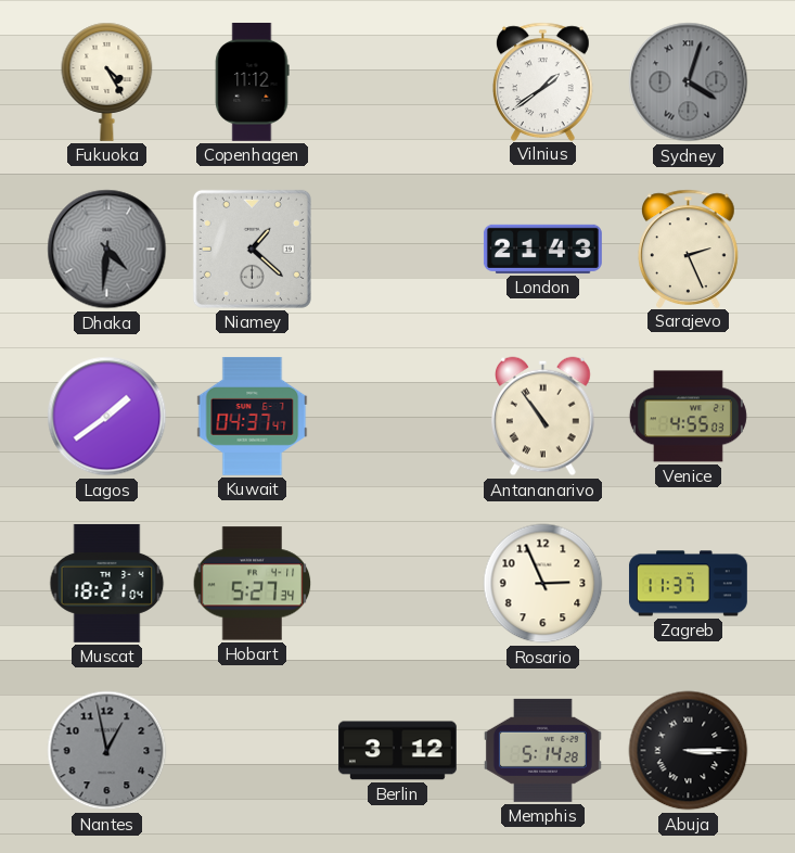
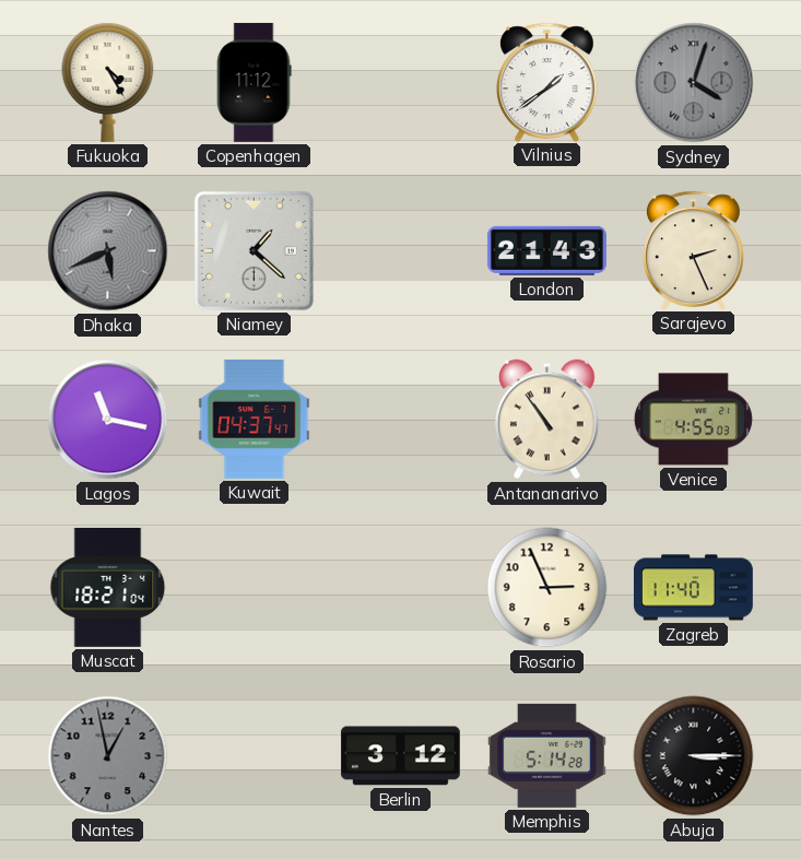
Dhaka: 4:31 -> 5:41
Lagos: 1:39 -> 11:17
Hobart: 5:27 -> none
Zagreb: 11:37 -> 11:40
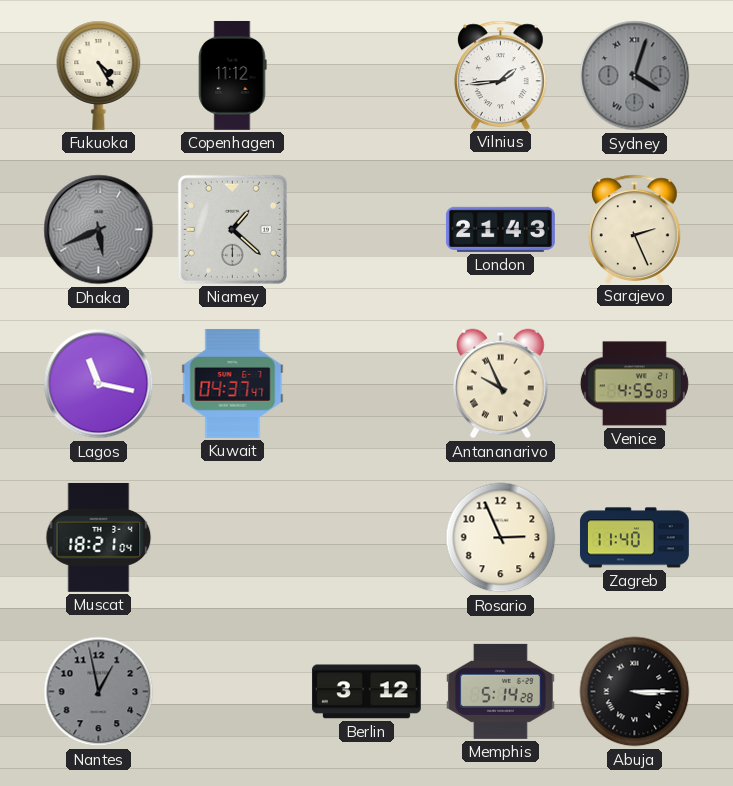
Vilnius: 1:39 -> 1:44
Antananarivo: 10:54 -> 9:56
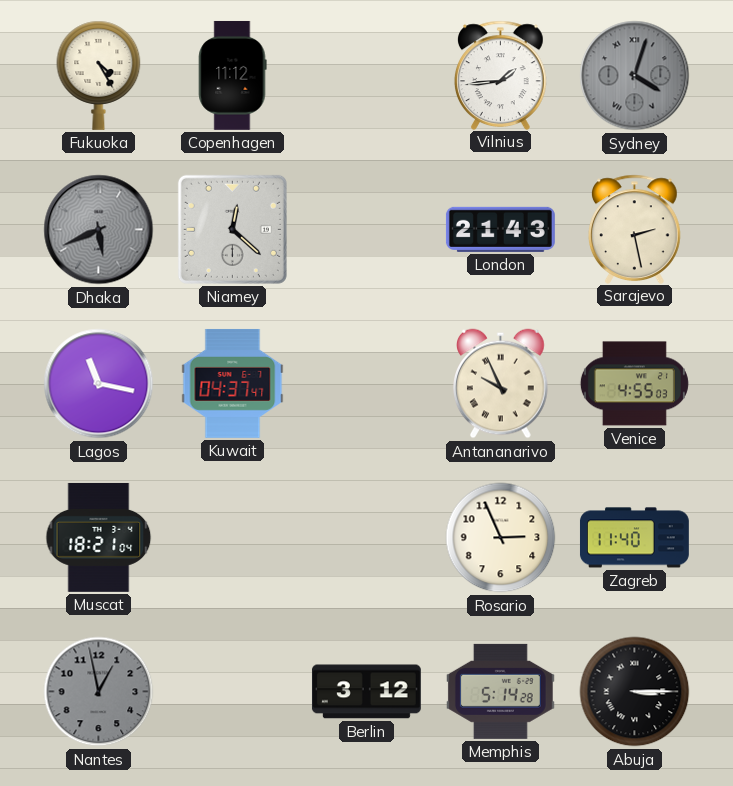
Niamey: 1:22 -> 12:22
Sarajevo: 2:26 -> 2:28
